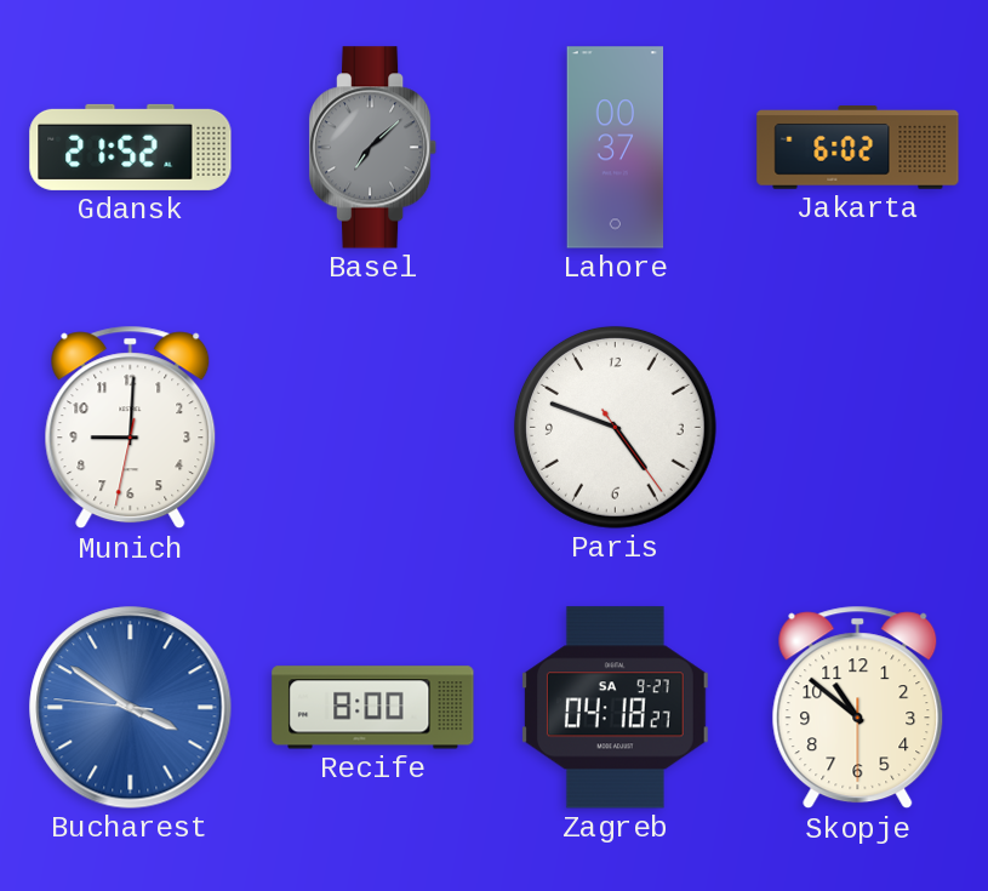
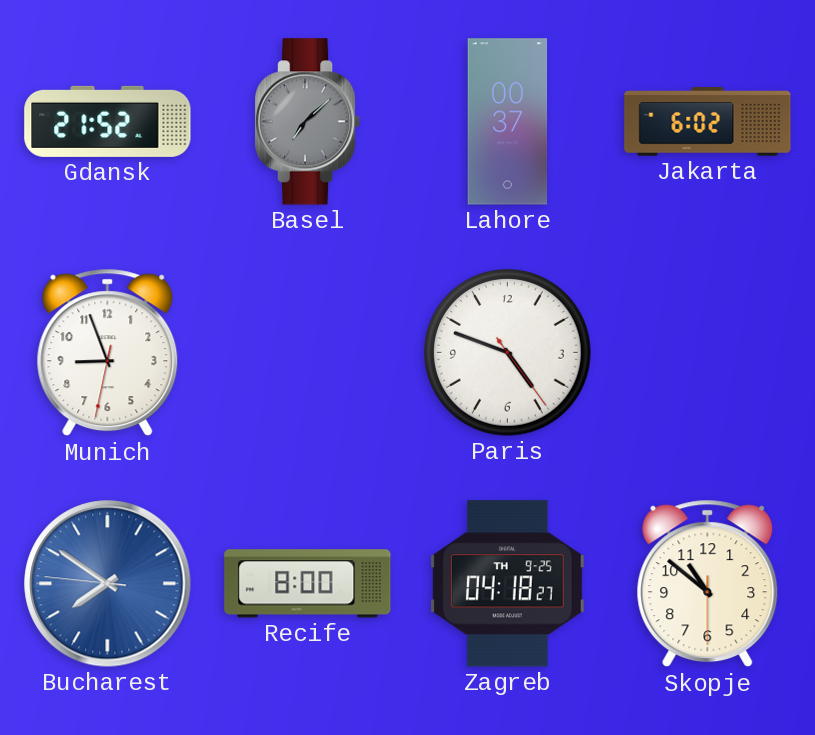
Munich: 9:00 -> 8:56
Bucharest: 3:50 -> 7:50
Zagreb date: SA 9-27 -> TH 9-25
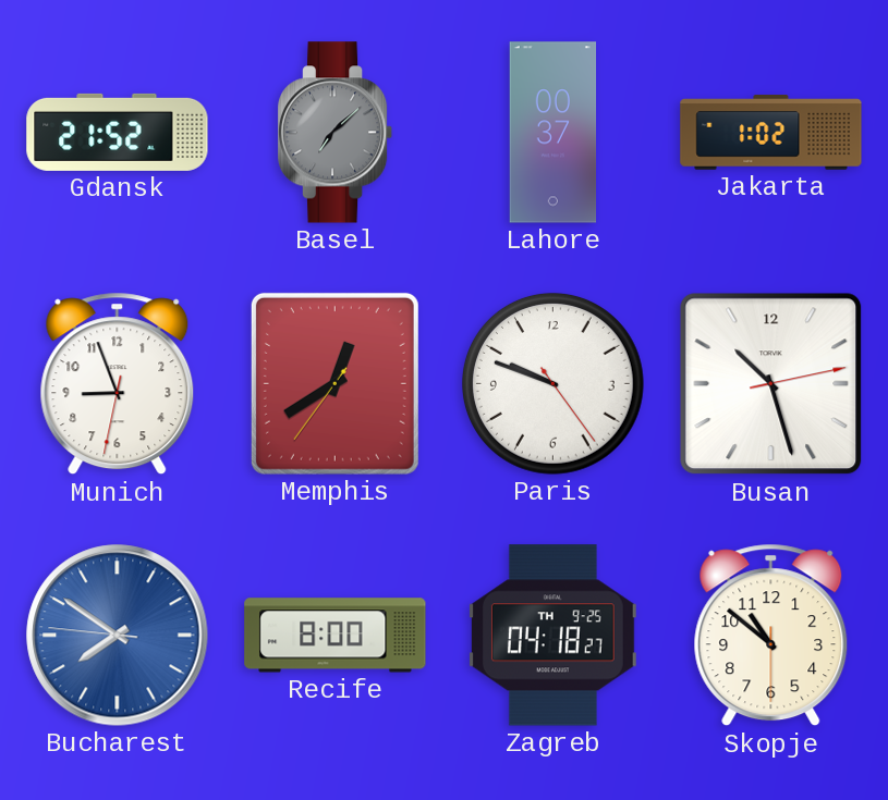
Jakarta: 6:02 -> 1:02
Memphis: none -> 12:39
Paris: 4:48 -> 9:48
Busan: none -> 10:27
